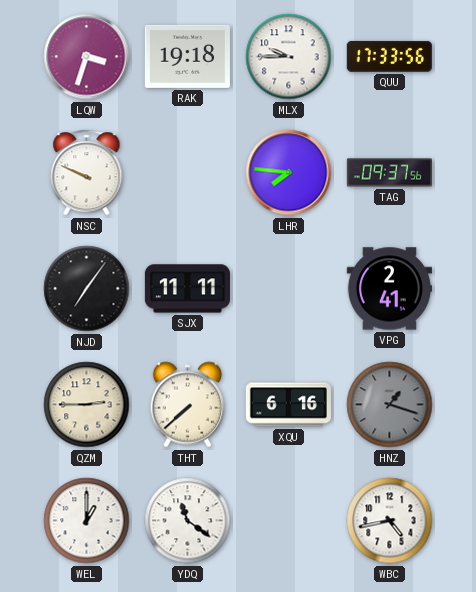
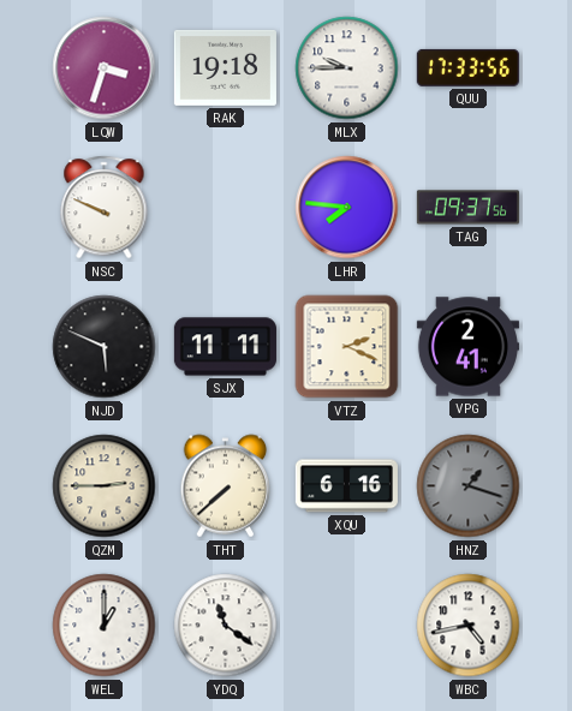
NJD: 7:06 -> 5:49
VTZ: none -> 2:19
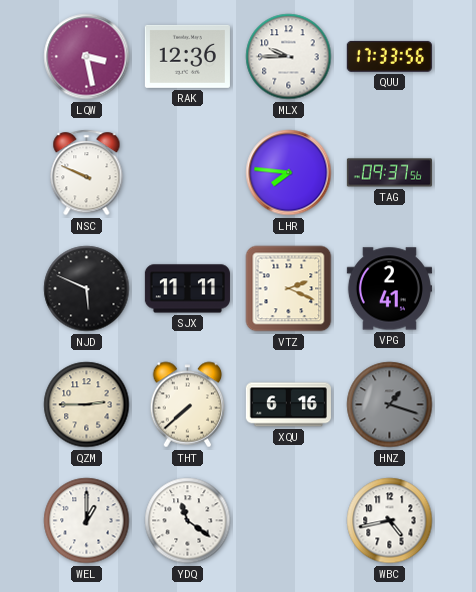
LQW: 3:33 -> 3:28
RAK: 19:18 -> 12:36
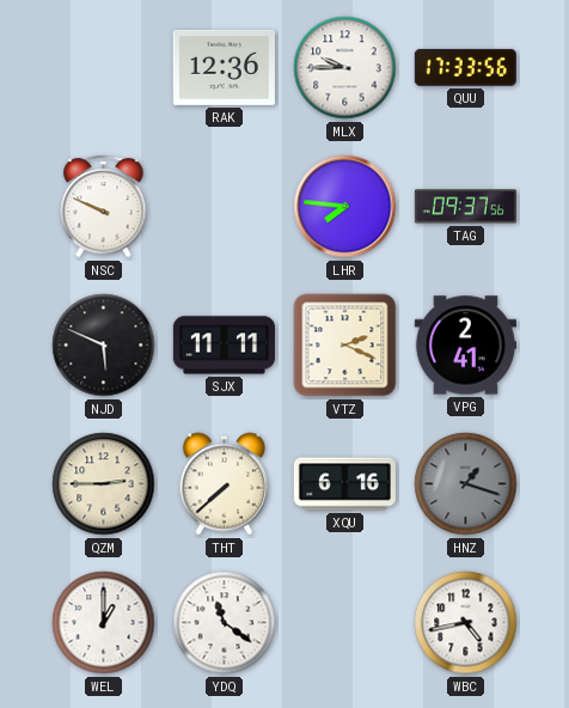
LQW: 3:28 -> none
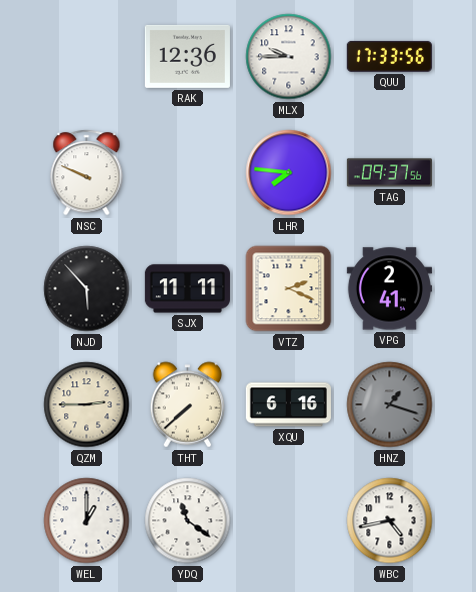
NJD: 5:49 -> 5:53
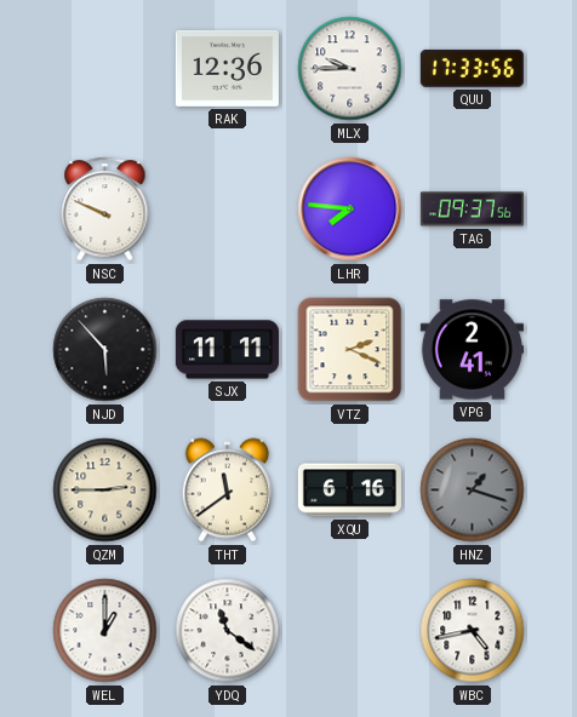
THT: 7:38 -> 11:39
